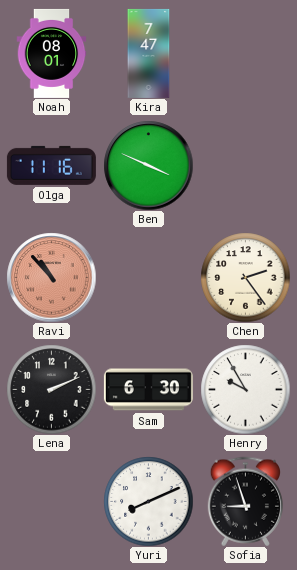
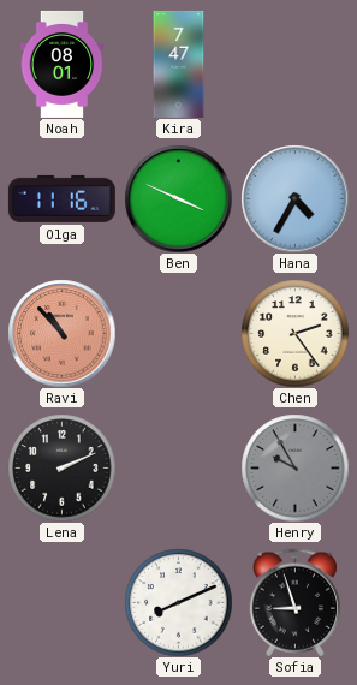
Hana: none -> 4:35
Sam: 6:30 -> none
Henry dial: white -> grey
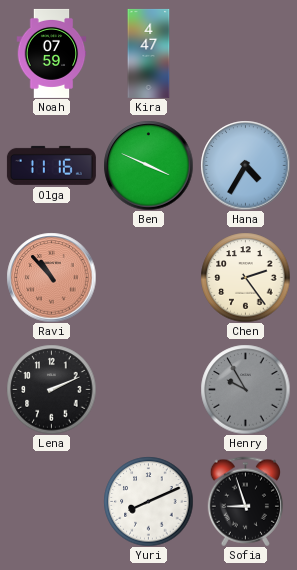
Noah: 08:01 -> 07:59
Kira: 7:47 -> 4:47
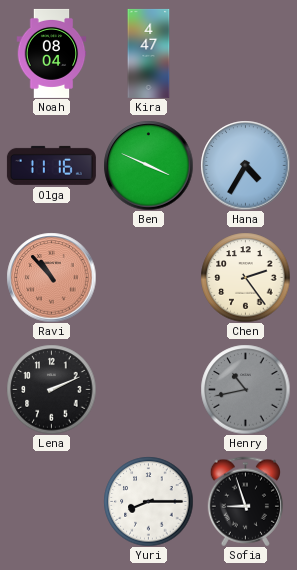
Noah: 07:59 -> 08:04
Henry: 9:55 -> 10:43
Yuri: 8:11 -> 8:15
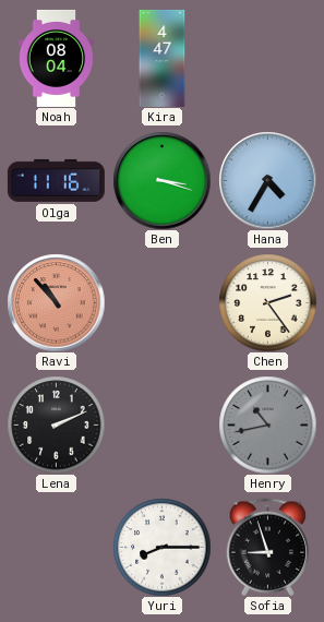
Ben: 3:49 -> 3:18
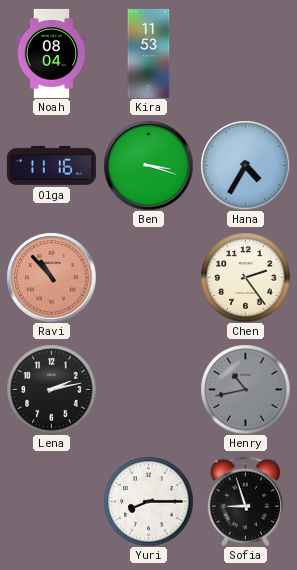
Kira: 4:47 -> 11:53
Lena: 2:11 -> 2:13
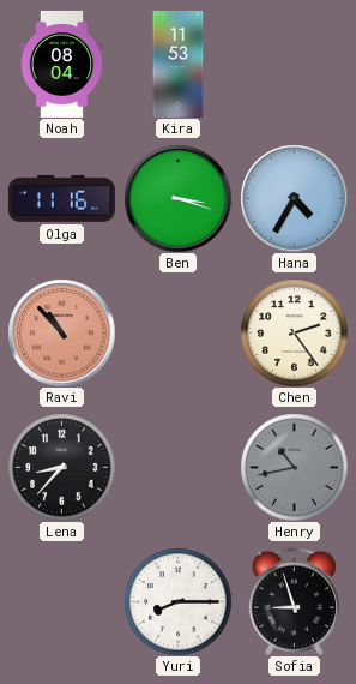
Lena: 2:13 -> 8:37
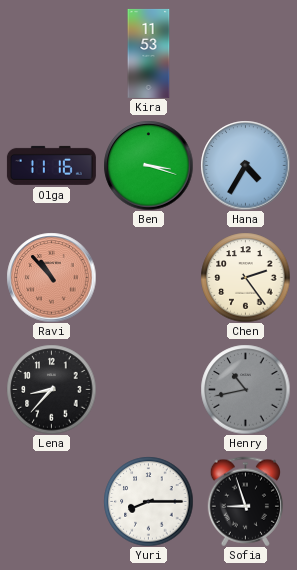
Noah: 08:04 -> none
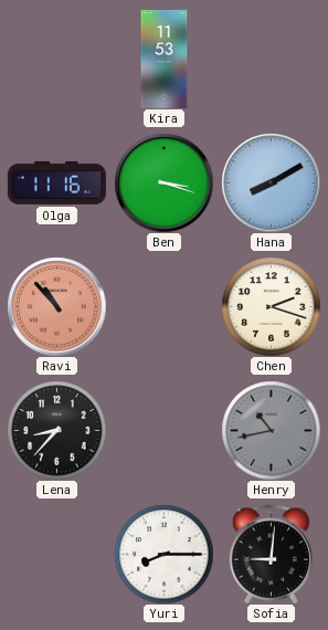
Hana: 4:35 -> 8:10
Chen: 2:24 -> 2:18
Sofia: 8:57 -> 9:01
